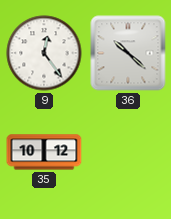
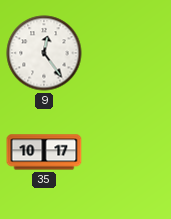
36: 10:22 -> none
35: 10:12 -> 10:17
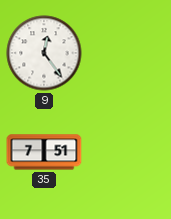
35: 10:17 -> 7:51
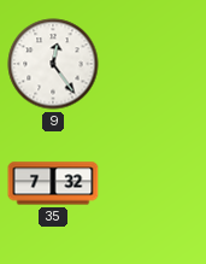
35: 7:51 -> 7:32
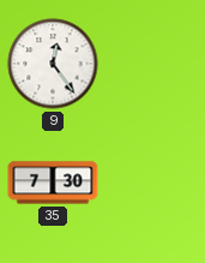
35: 7:32 -> 7:30
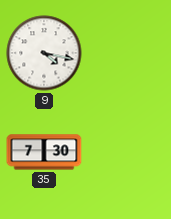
9: 12:24 -> 4:17
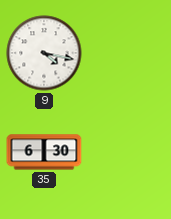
35: 7:30 -> 6:30
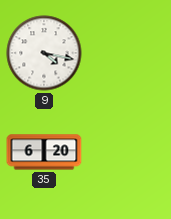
35: 6:30 -> 6:20
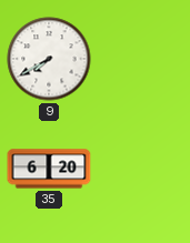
9: 4:17 -> 7:40
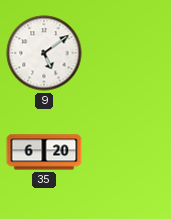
9: 7:40 -> 5:09
